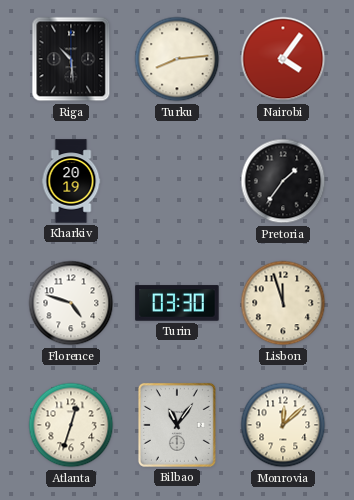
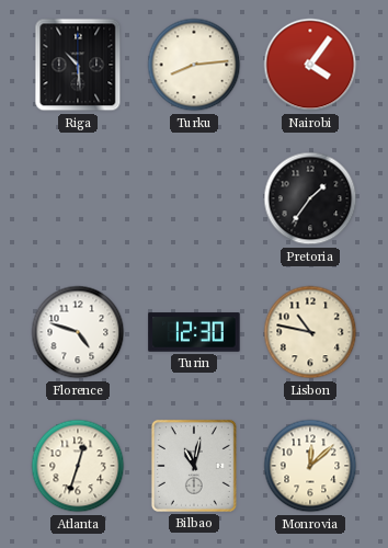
Kharkiv: 20:19 -> none
Turin: 03:30 -> 12:30
Lisbon: 11:57 -> 10:47
Bilbao: 11:06 -> 11:02
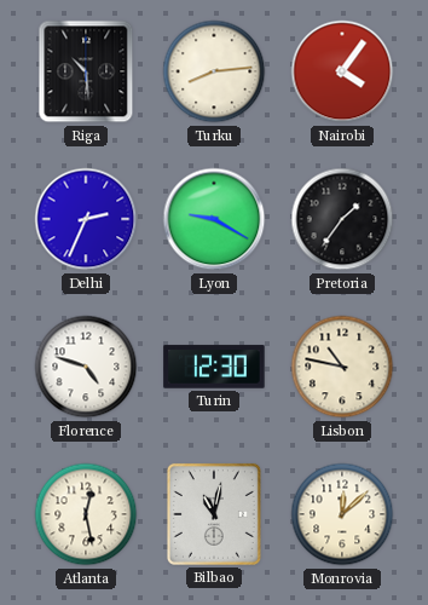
Delhi: none -> 2:34
Lyon: none -> 9:20
Atlanta: 12:33 -> 12:28
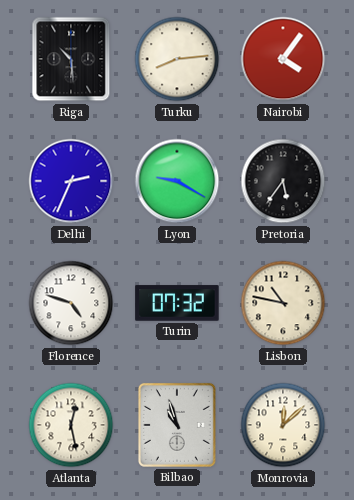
Pretoria: 1:36 -> 5:36
Turin: 12:30 -> 07:32
Bilbao: 11:02 -> 10:57
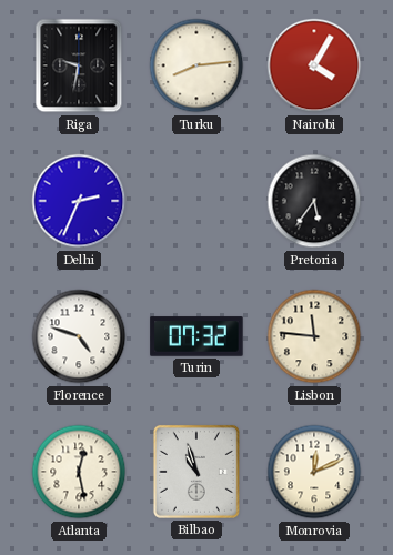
Riga: 10:29 -> 9:32
Nairobi: 4:06 -> 4:05
Lyon: 9:20 -> none
Lisbon: 10:47 -> 11:46
Monrovia: 12:08 -> 12:11
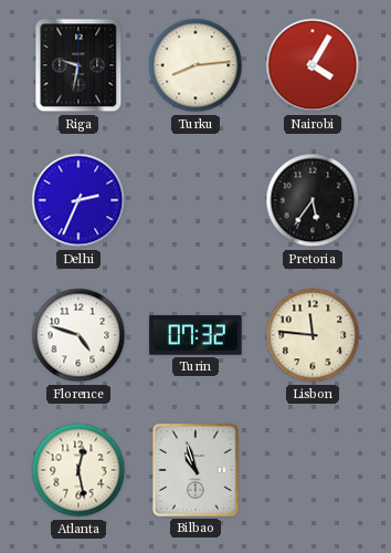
Monrovia: 12:11 -> none
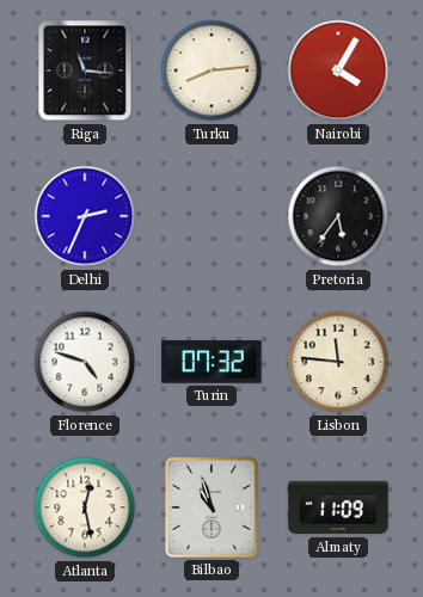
Riga: 9:32 -> 11:16
Almaty: none -> 11:09
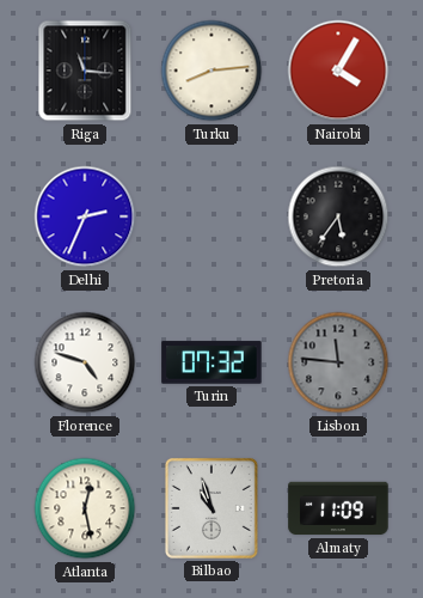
Lisbon dial: cream -> grey
